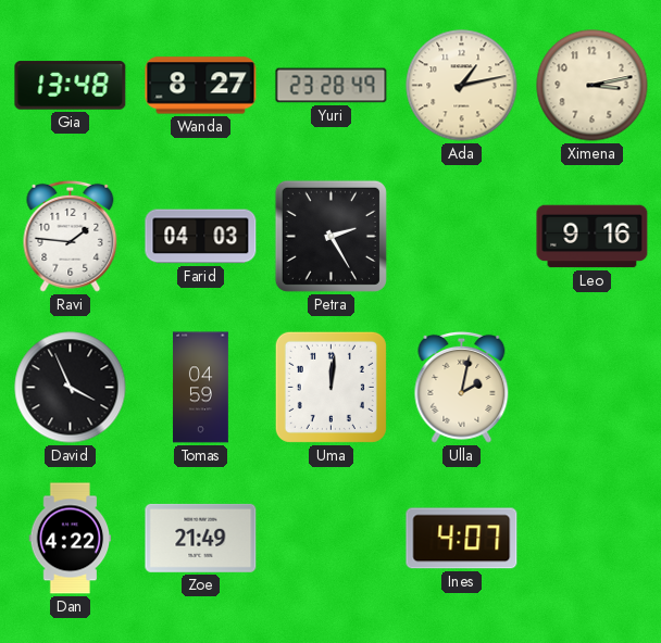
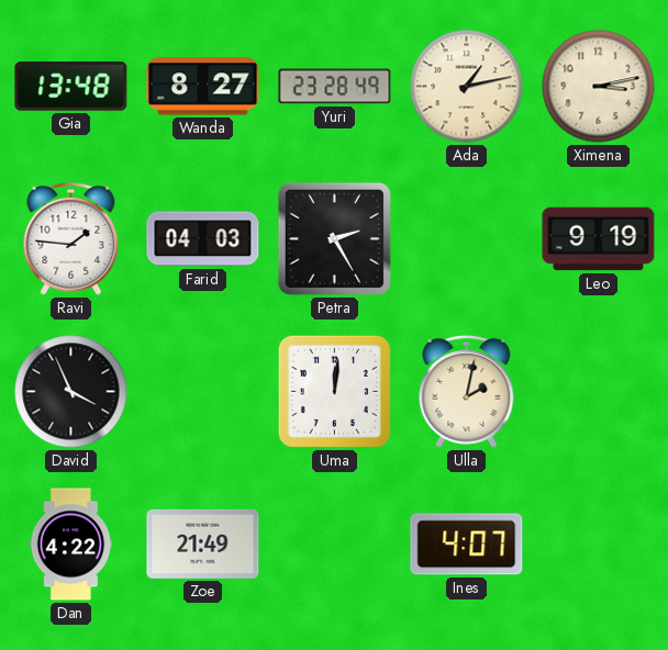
Leo: 9:16 -> 9:19
Tomas: 04:59 -> none
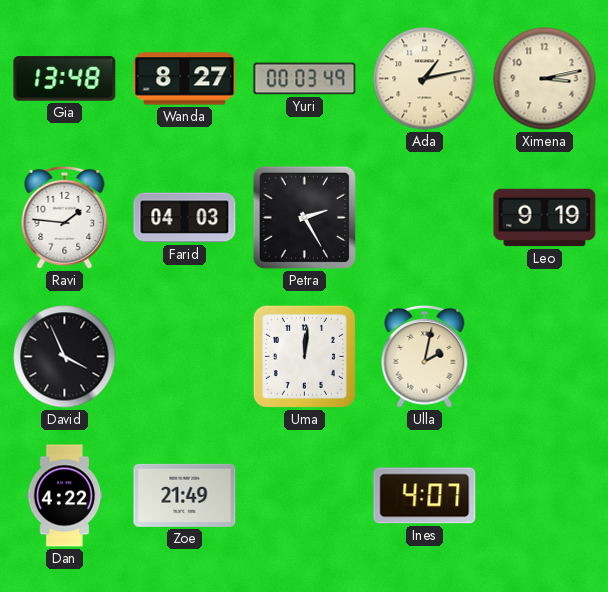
Yuri: 23:28 -> 00:03
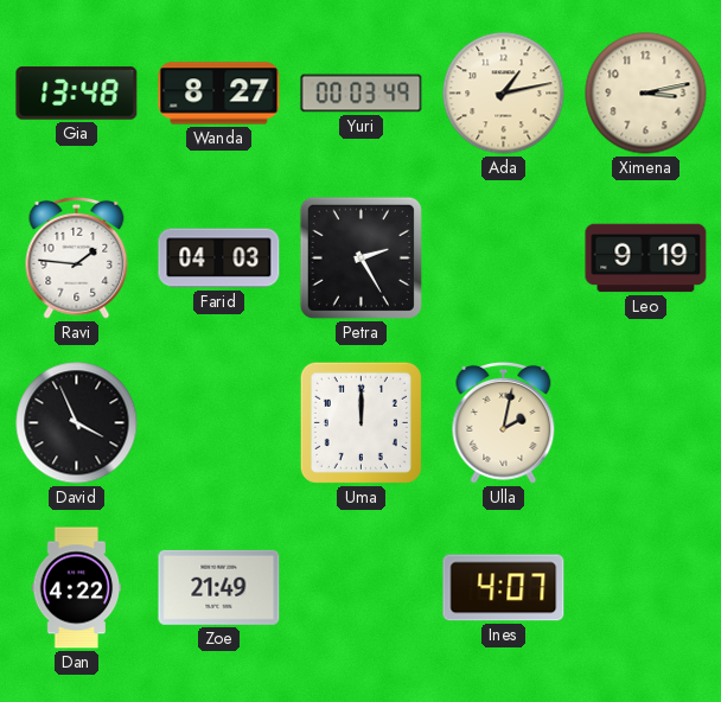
Uma: 12:01 -> 12:00
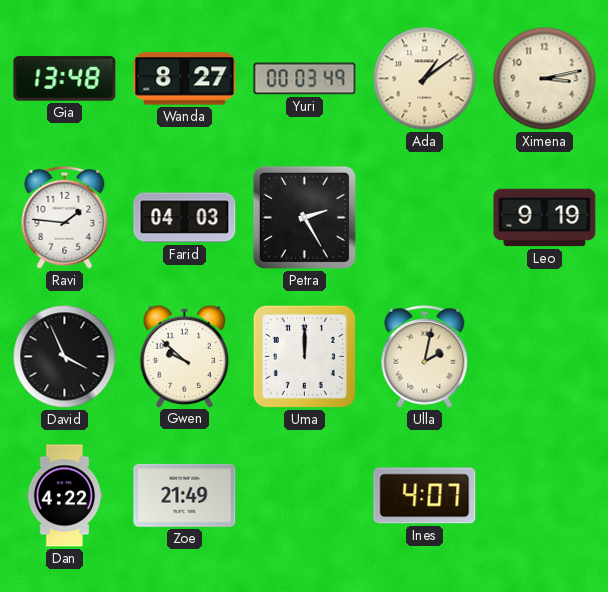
Ada: 1:13 -> 1:09
Gwen: none -> 9:52
